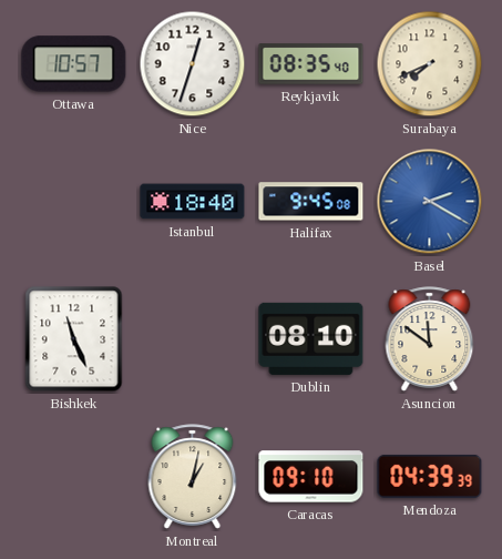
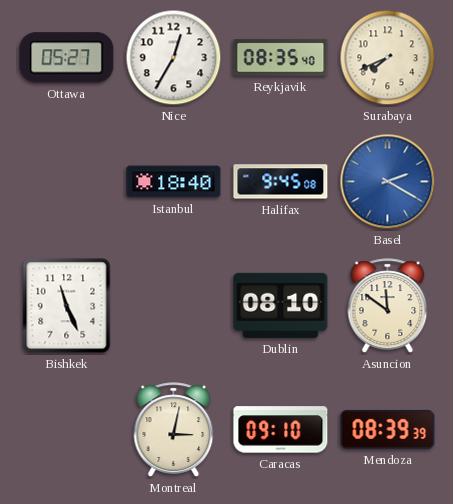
Ottawa: 10:57 -> 05:27
Nice: 12:33 -> 12:35
Montreal: 1:02 -> 3:02
Mendoza: 04:39 -> 08:39
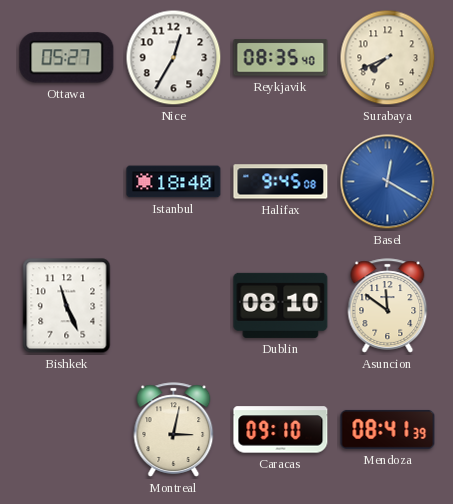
Basel: 2:20 -> 12:20
Mendoza: 08:39 -> 08:41
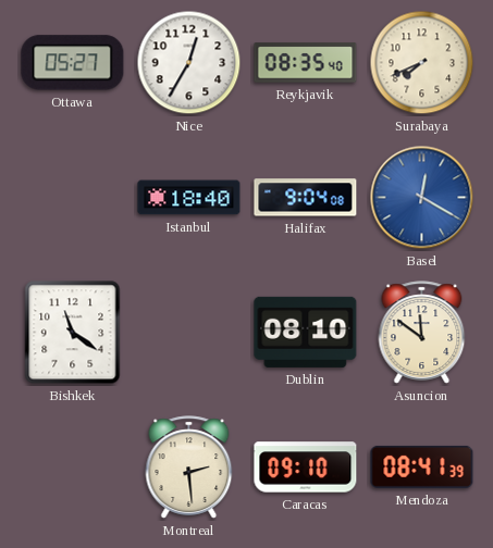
Halifax: 9:45 -> 9:04
Bishkek: 11:26 -> 11:21
Montreal: 3:02 -> 2:29
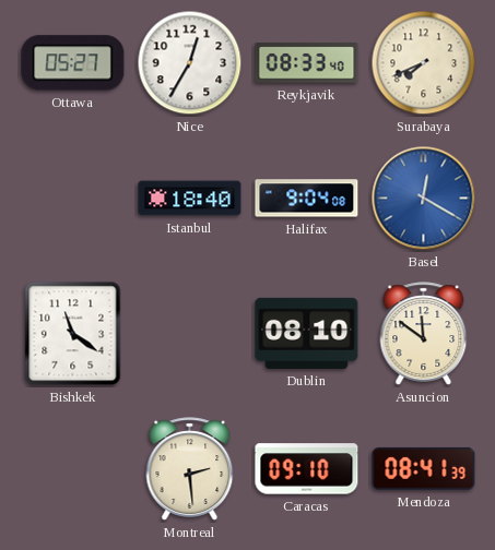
Reykjavik: 08:35 -> 08:33
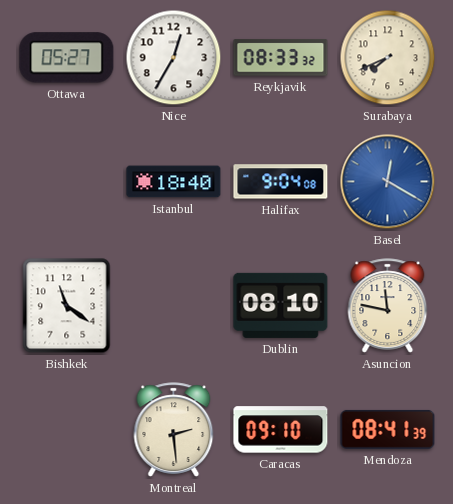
Reykjavik: 08:33:40 -> 08:33:32
Asuncion: 11:51 -> 11:47
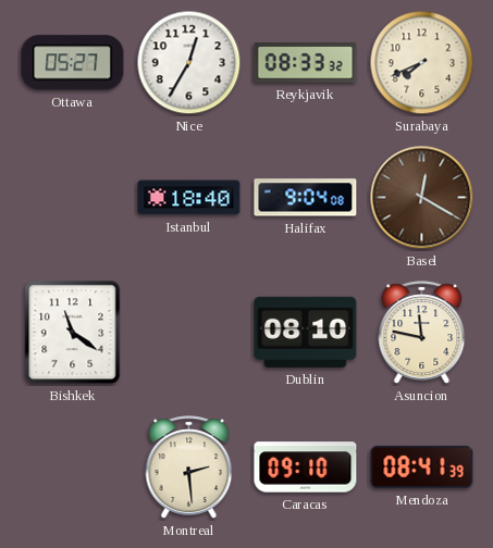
Basel dial: blue -> brown
